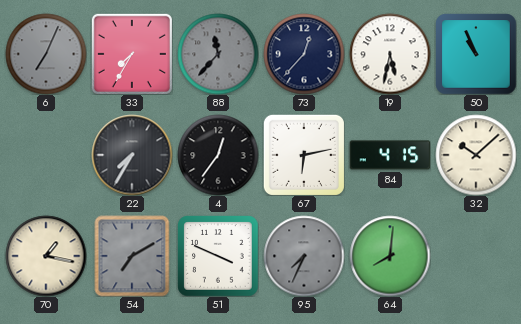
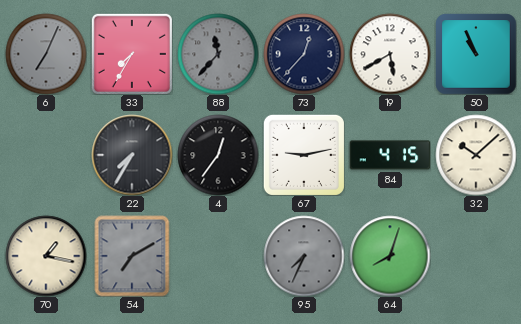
19: 5:32 -> 5:40
67: 6:13 -> 9:13
51: 3:49 -> none
64: 8:01 -> 8:03
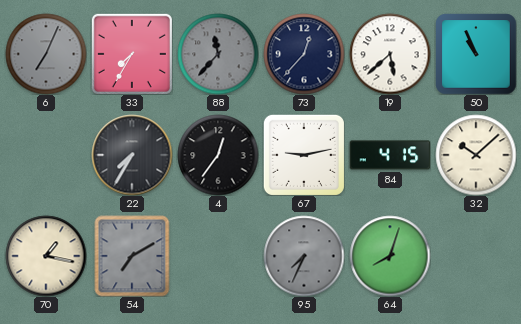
19: 5:40 -> 5:38
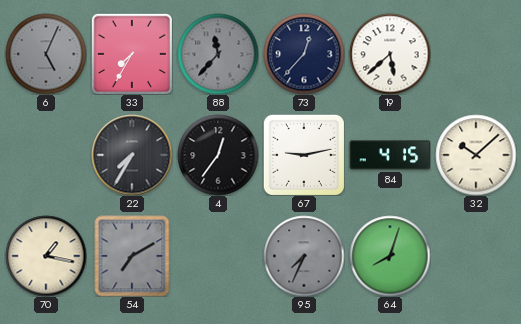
6: 7:04 -> 5:04
50: 10:56 -> none
